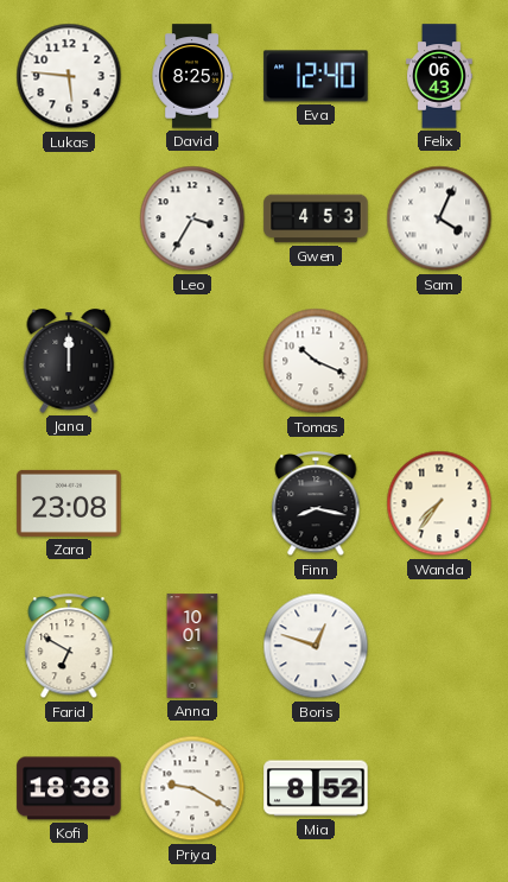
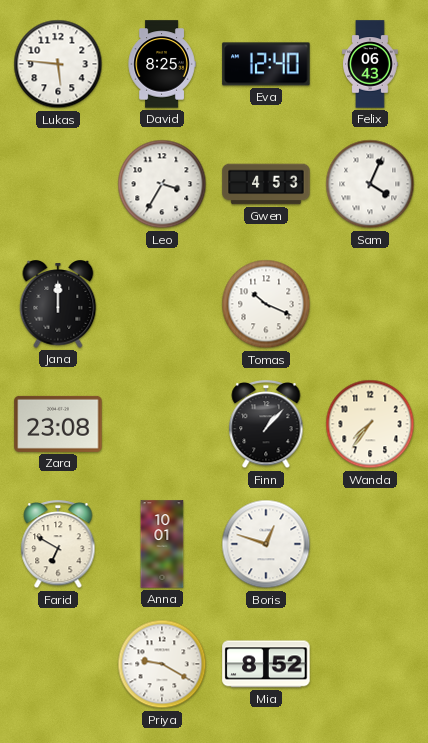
Finn: 8:17 -> 1:07
Kofi: 18:38 -> none
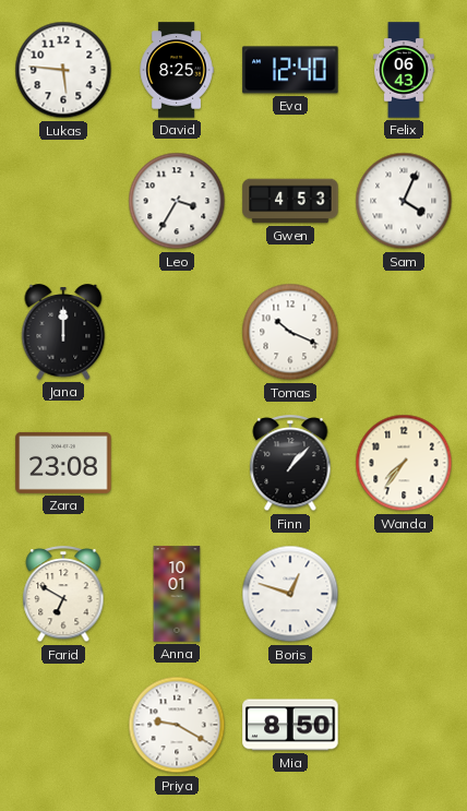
Mia: 8:52 -> 8:50
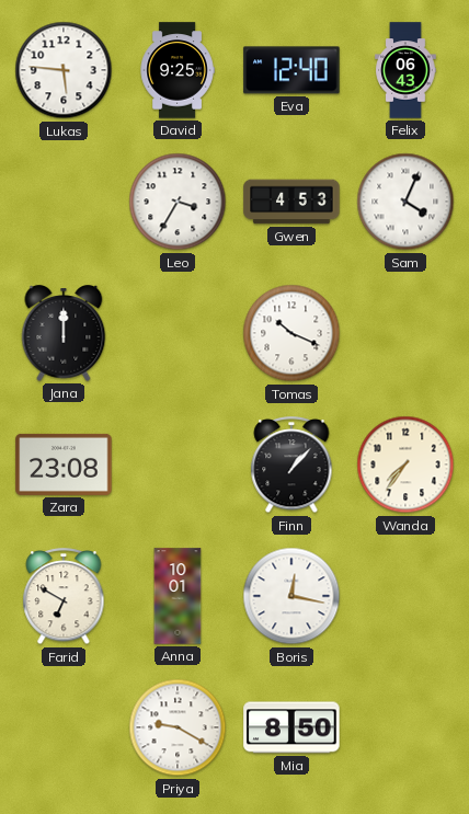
David: 8:25 -> 9:25
Boris: 12:48 -> 12:17
